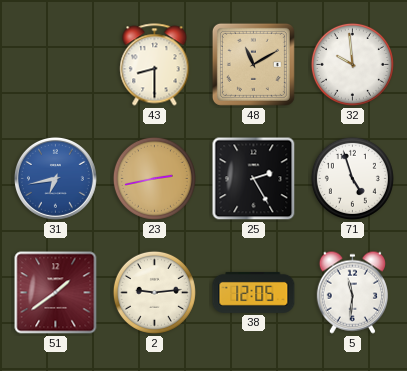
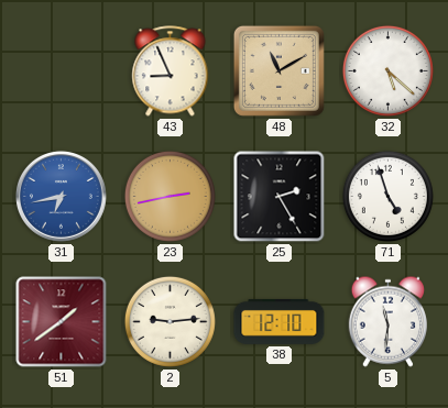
43: 8:30 -> 8:56
32: 9:59 -> 5:22
38: 12:05 -> 12:10
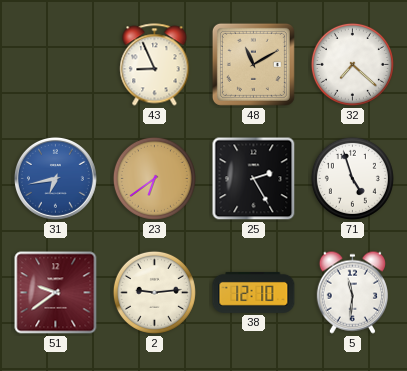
32: 5:22 -> 7:22
23: 2:43 -> 6:39
51: 1:39 -> 9:39
